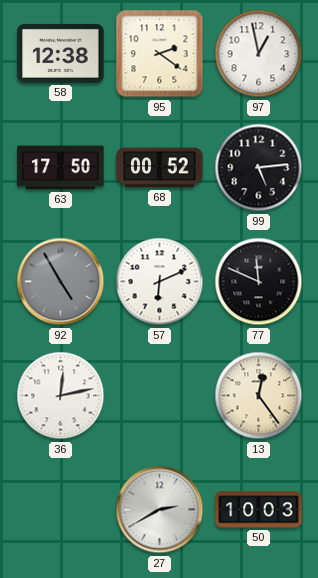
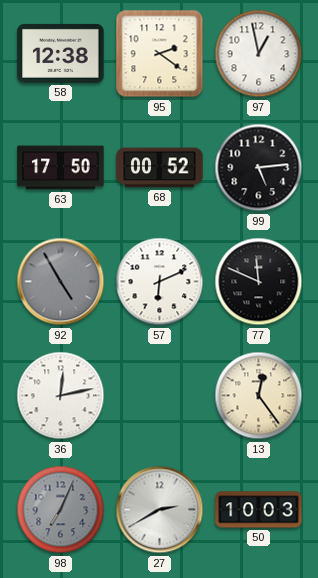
98: none -> 7:04
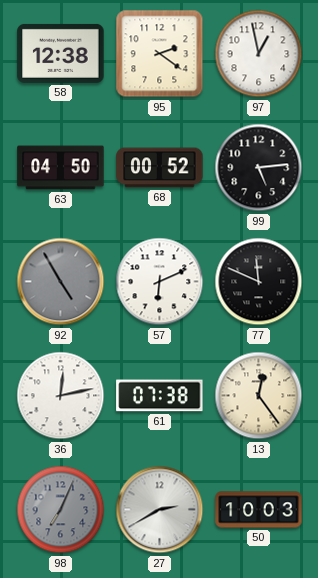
63: 17:50 -> 04:50
61: none -> 07:38
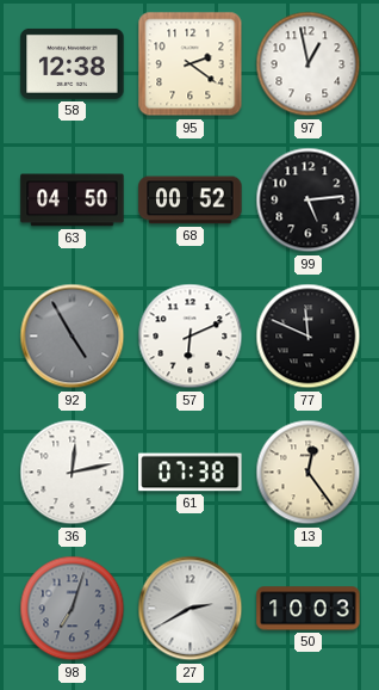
98: 7:04 -> 7:03
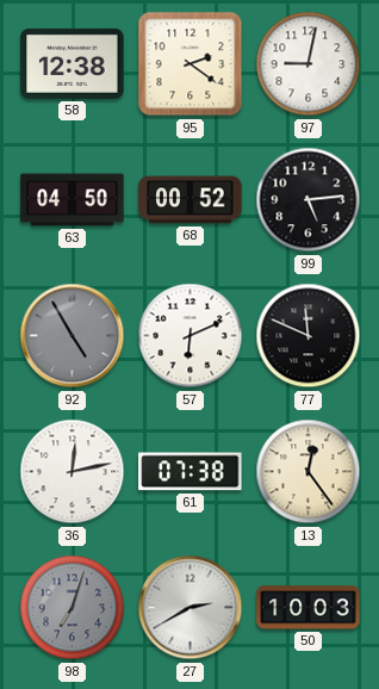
97: 12:58 -> 9:02
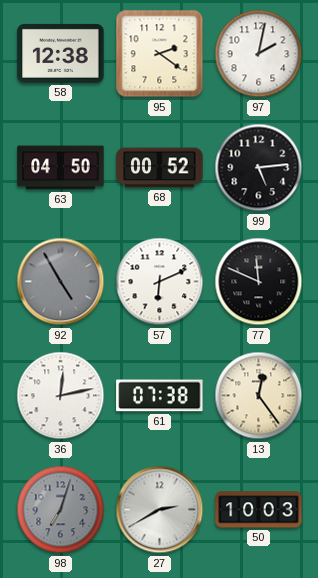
97: 9:02 -> 2:02
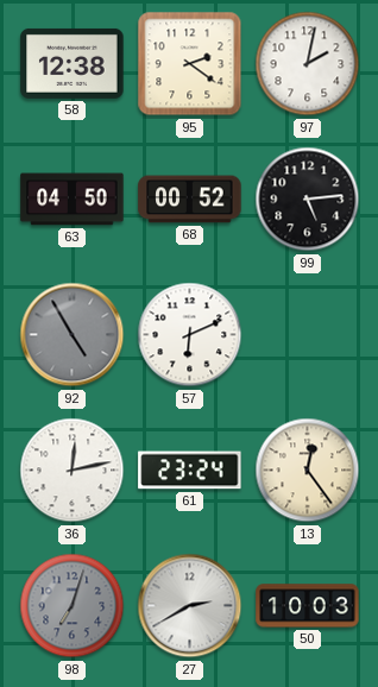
77: 11:49 -> none
61: 07:38 -> 23:24
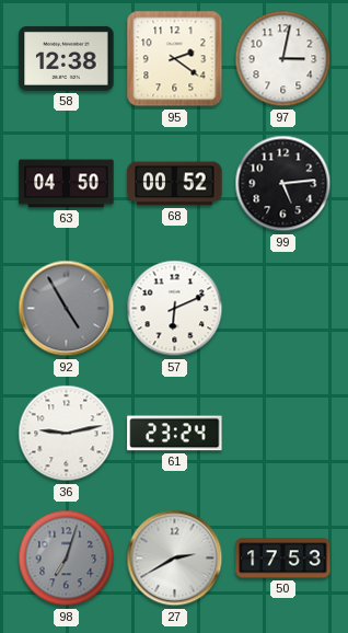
97: 2:02 -> 3:02
36: 12:13 -> 9:13
13: 12:24 -> none
50: 10:03 -> 17:53
